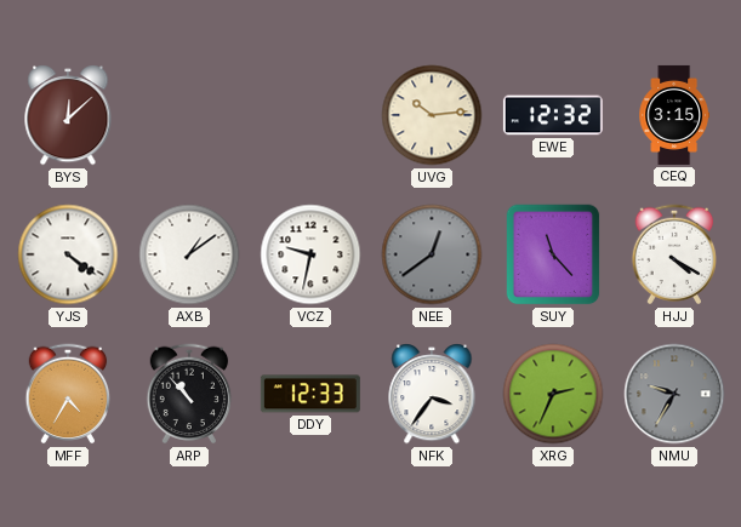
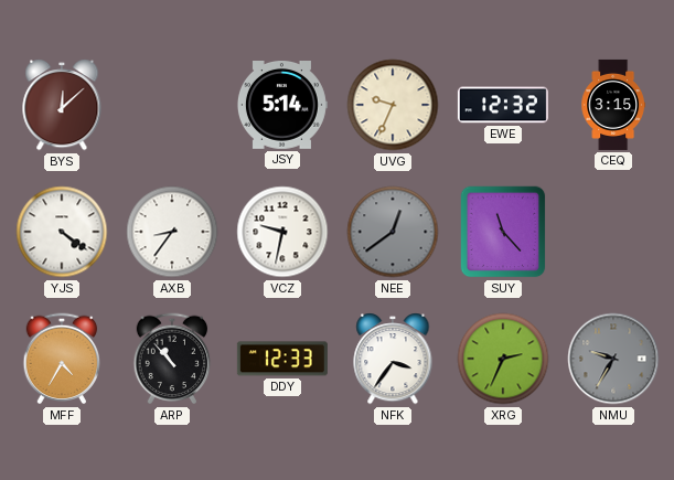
JSY: none -> 5:14
UVG: 10:14 -> 9:34
AXB: 1:09 -> 8:36
HJJ: 4:20 -> none
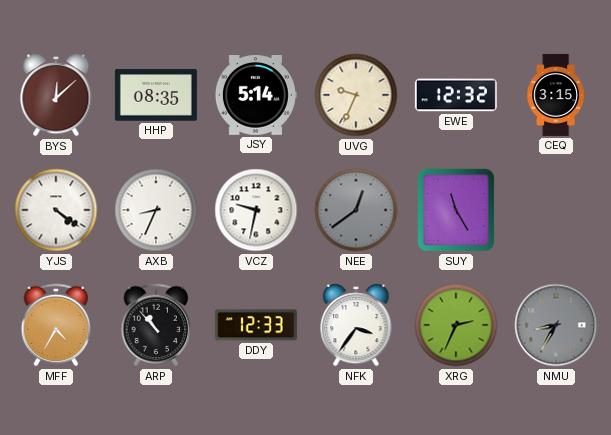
HHP: none -> 08:35
AXB: 8:36 -> 8:34
SUY: 11:23 -> 11:25
NMU: 9:35 -> 8:35
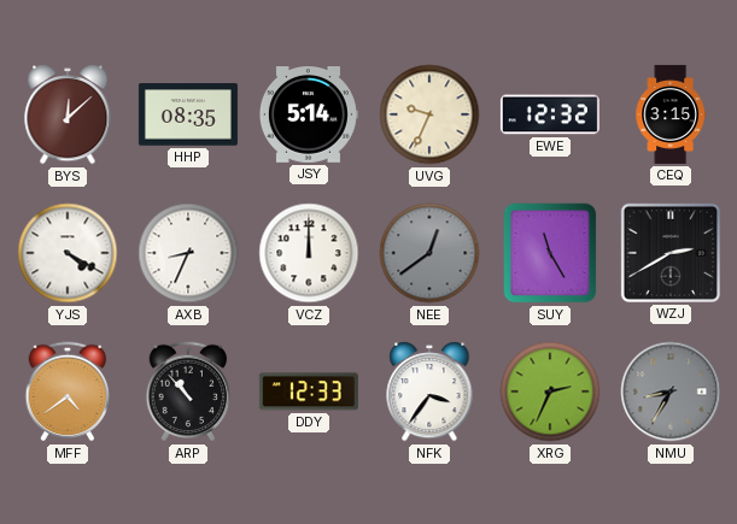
YJS: 4:21 -> 4:20
VCZ: 9:32 -> 12:00
WZJ: none -> 2:40
MFF: 4:35 -> 4:39
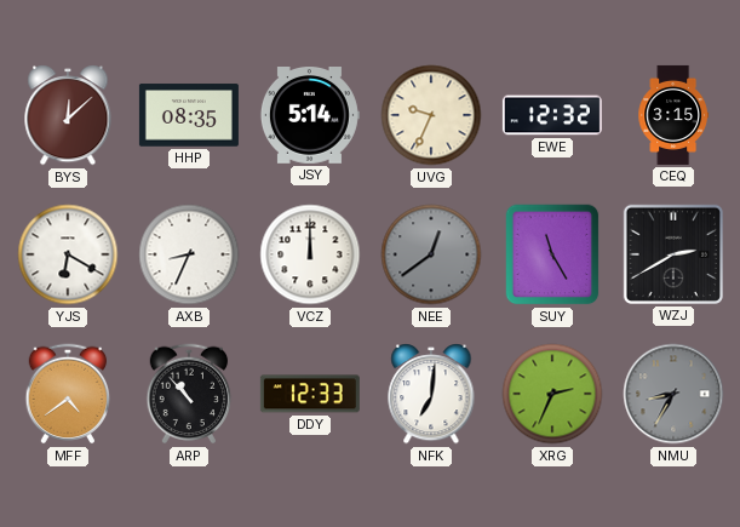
YJS: 4:20 -> 6:20
NFK: 3:36 -> 7:01
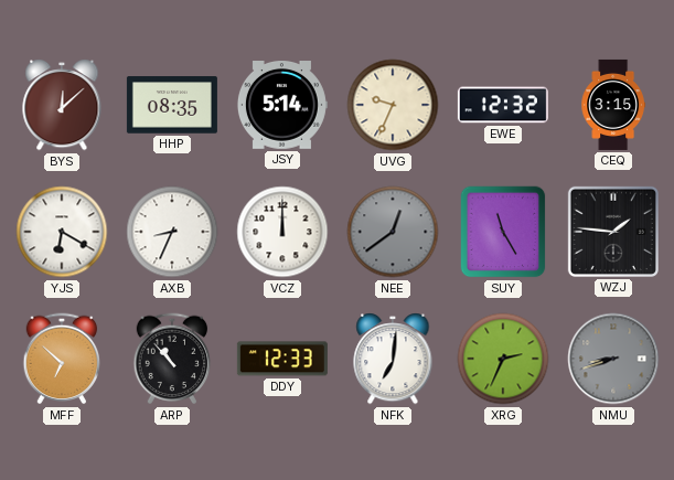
WZJ: 2:40 -> 1:46
MFF: 4:39 -> 6:52
NMU: 8:35 -> 8:42
